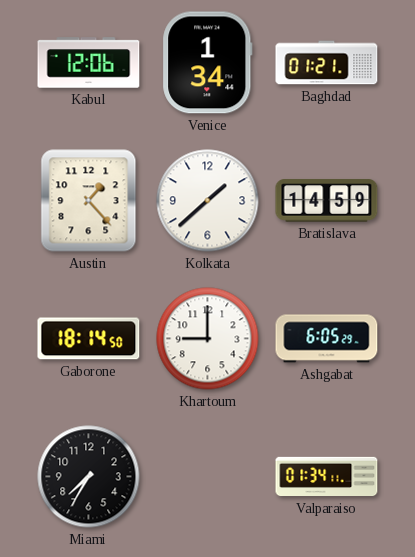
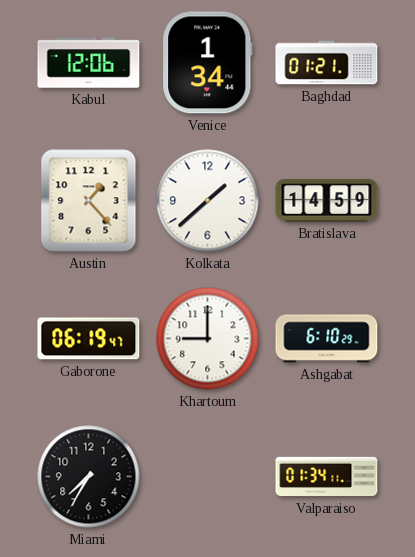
Gaborone: 18:14 -> 06:19
Ashgabat: 6:05 -> 6:10
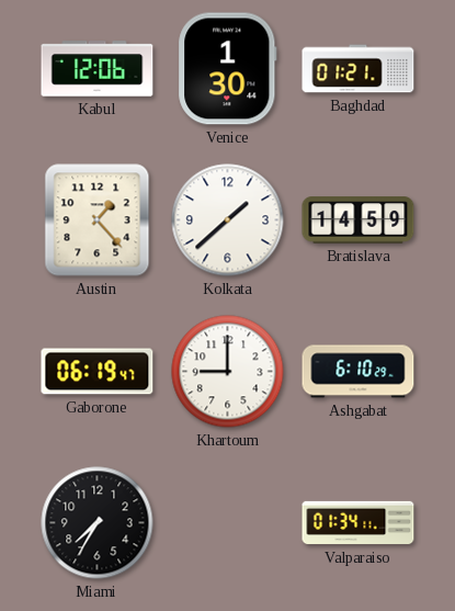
Venice: 1:34 -> 1:30
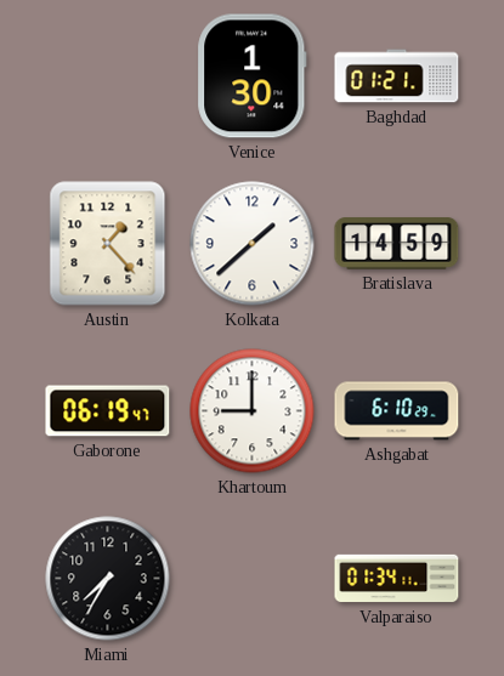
Kabul: 12:06 -> none
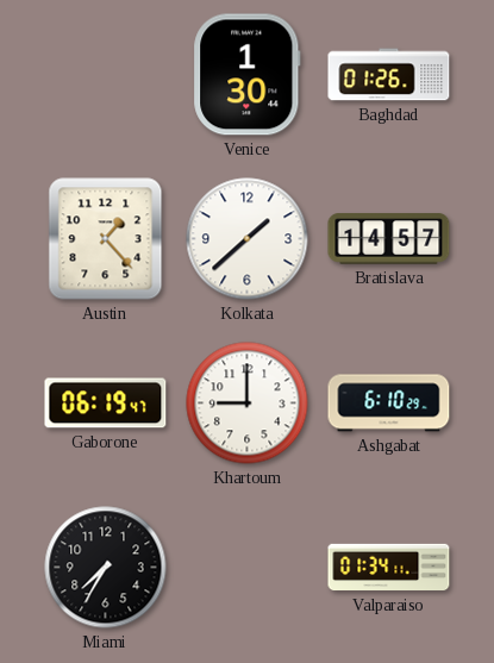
Baghdad: 01:21 -> 01:26
Bratislava: 14:59 -> 14:57
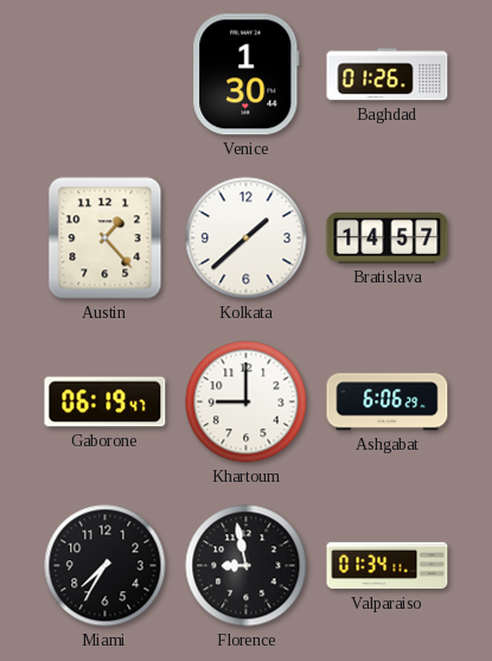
Ashgabat: 6:10 -> 6:06
Florence: none -> 8:58
